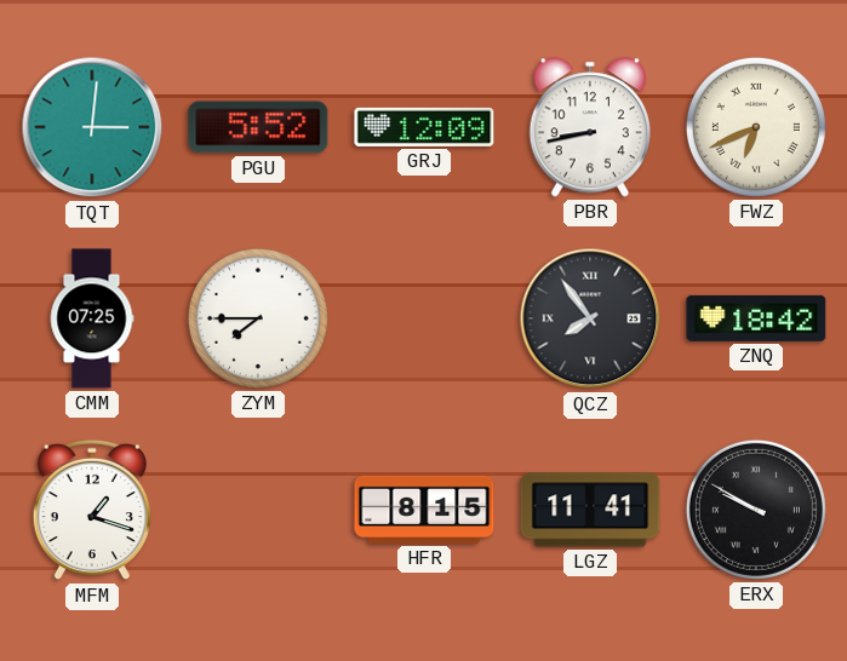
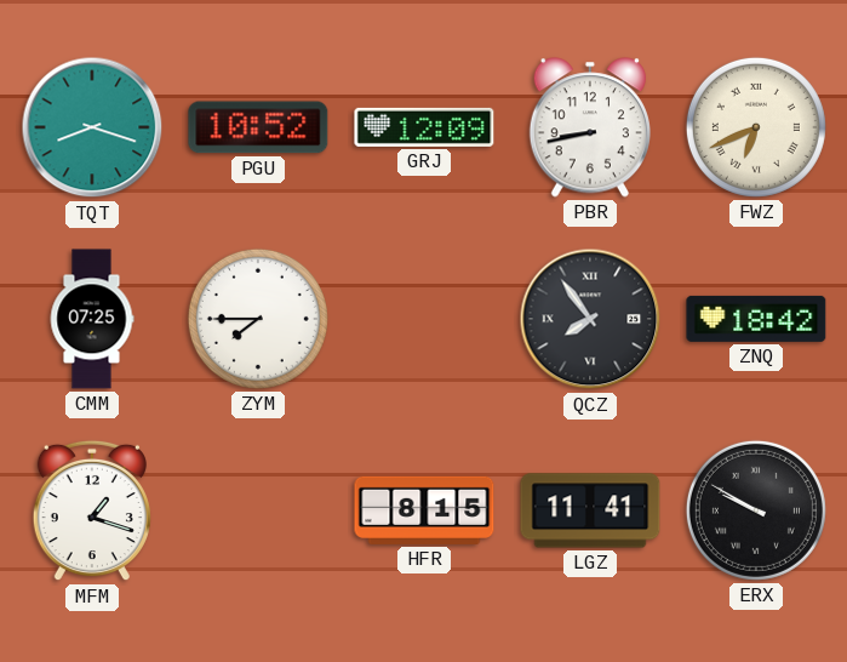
TQT: 3:01 -> 8:18
PGU: 5:52 -> 10:52
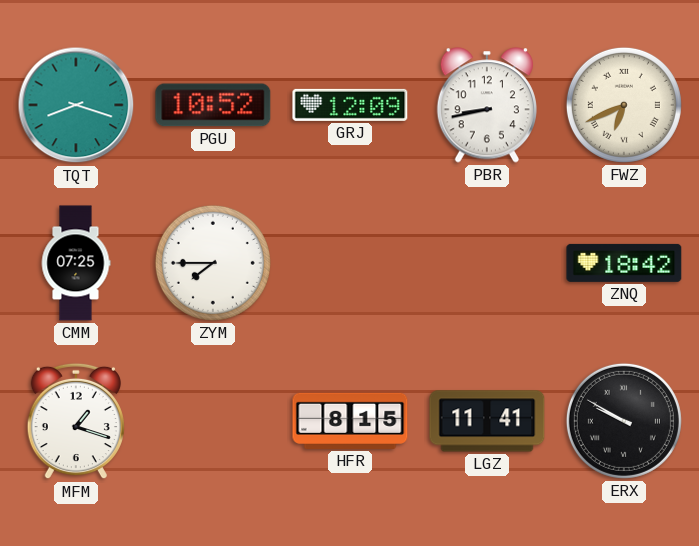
QCZ: 7:54 -> none
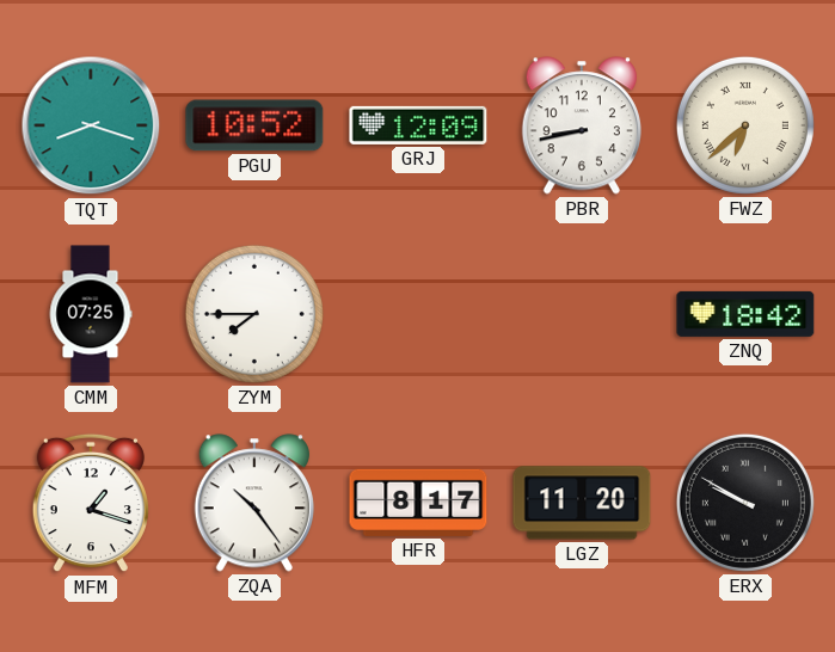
FWZ: 6:41 -> 6:38
ZQA: none -> 10:24
HFR: 8:15 -> 8:17
LGZ: 11:41 -> 11:20
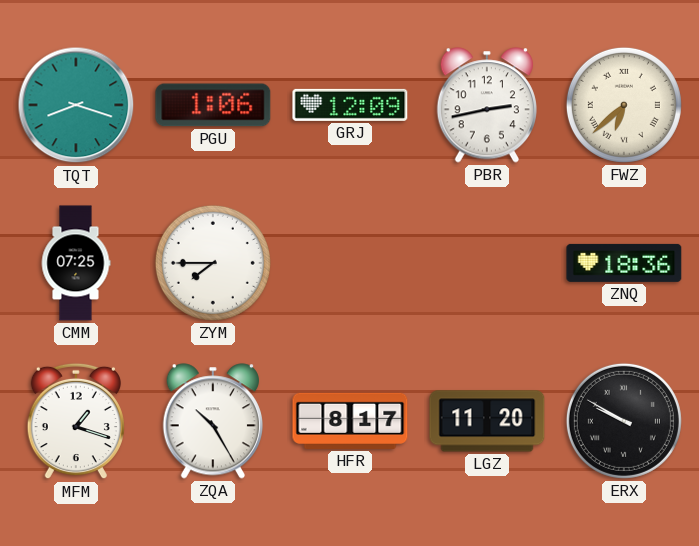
PGU: 10:52 -> 1:06
PBR: 8:43 -> 2:43
ZNQ: 18:42 -> 18:36
ZQA: 10:24 -> 10:25
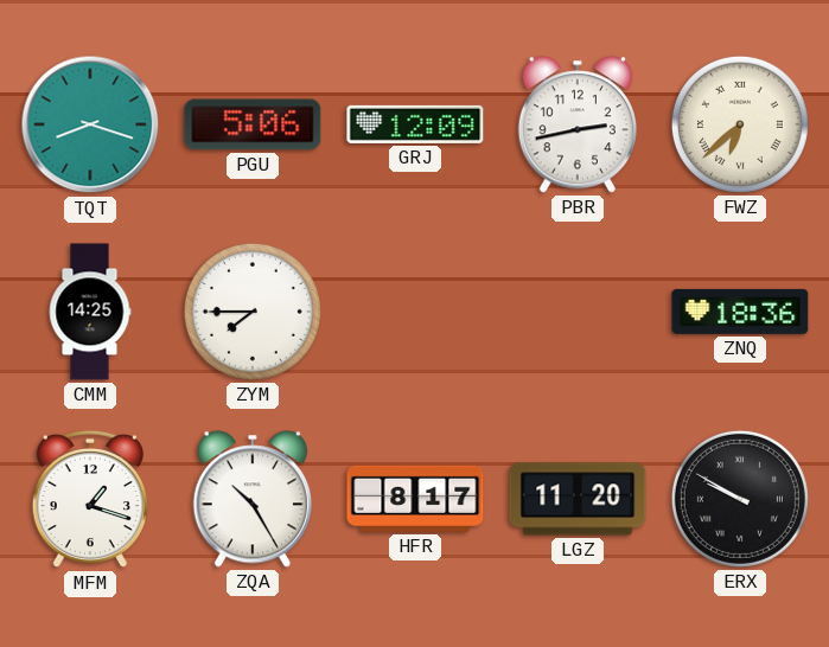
PGU: 1:06 -> 5:06
CMM: 07:25 -> 14:25
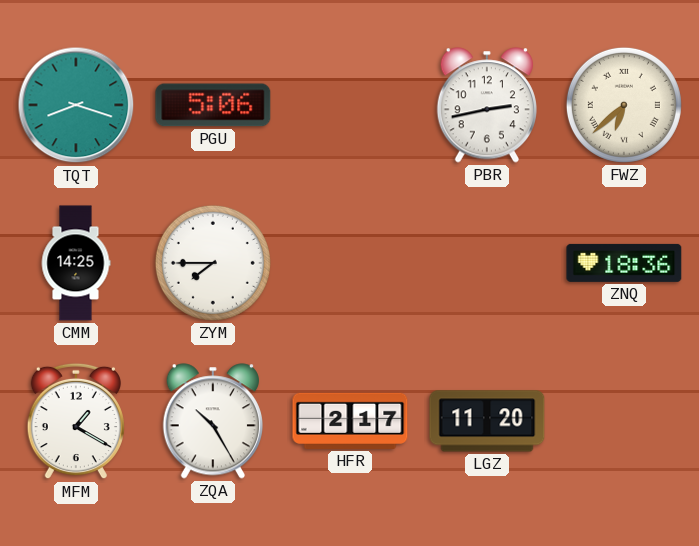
GRJ: 12:09 -> none
MFM: 1:18 -> 1:20
HFR: 8:17 -> 2:17
ERX: 9:50 -> none
